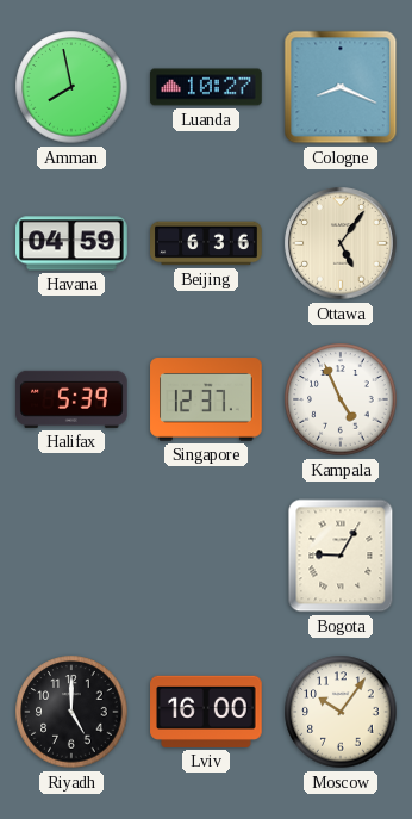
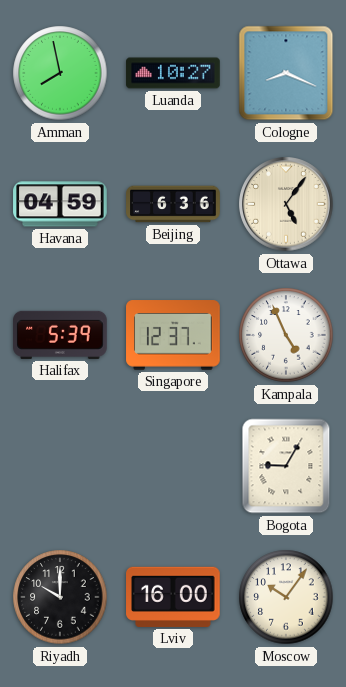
Riyadh: 5:00 -> 10:00
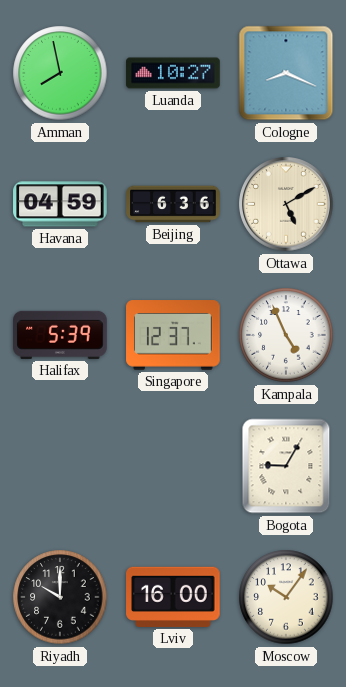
Ottawa: 5:06 -> 5:10
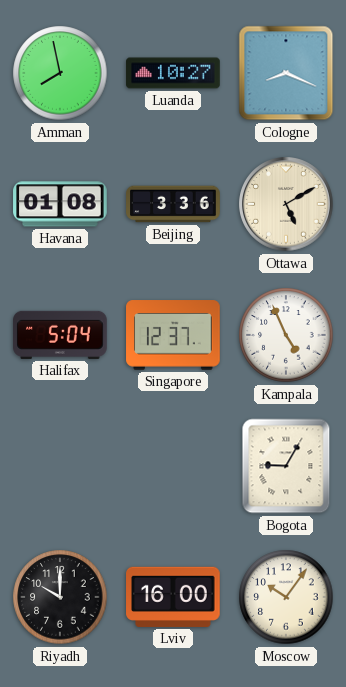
Havana: 04:59 -> 01:08
Beijing: 6:36 -> 3:36
Halifax: 5:39 -> 5:04
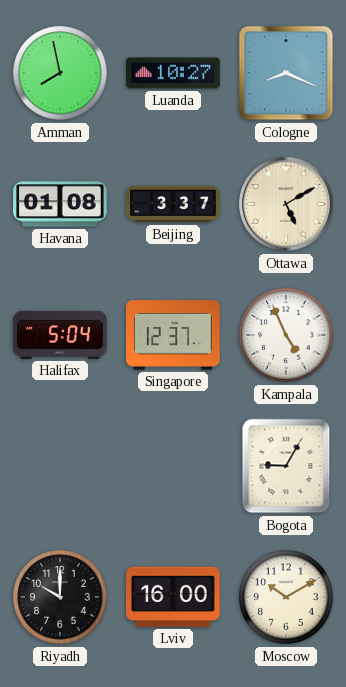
Beijing: 3:36 -> 3:37
Moscow: 10:06 -> 10:10
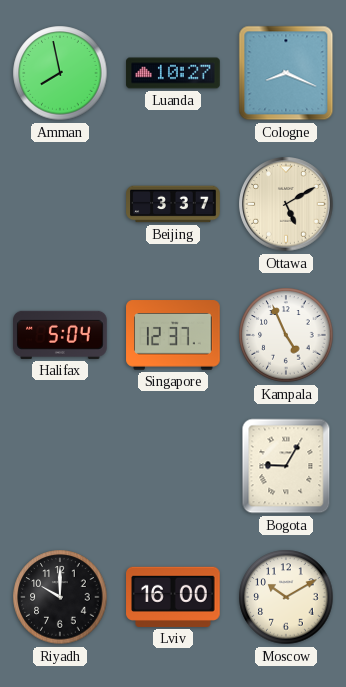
Havana: 01:08 -> none
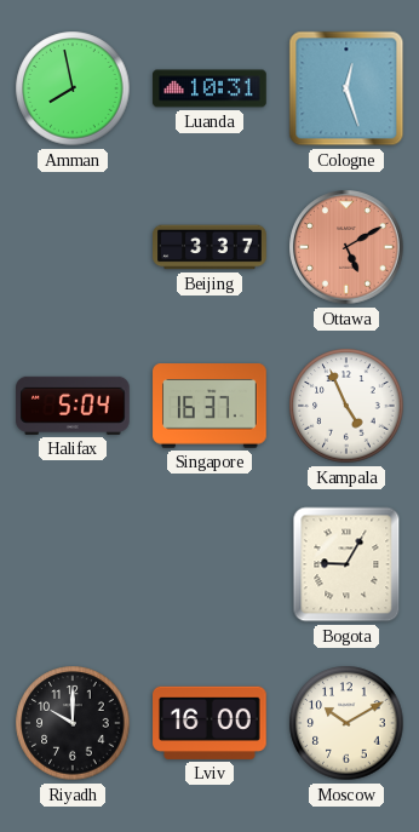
Luanda: 10:27 -> 10:31
Cologne: 8:19 -> 12:27
Ottawa dial: cream -> salmon
Singapore: 12:37 -> 16:37
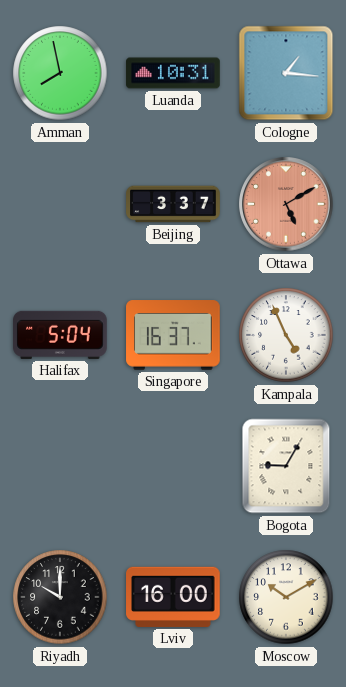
Cologne: 12:27 -> 1:16
